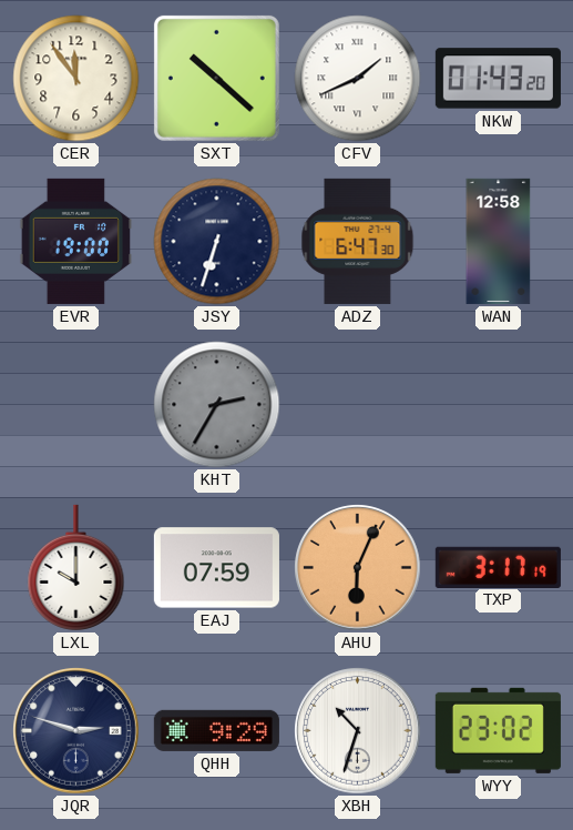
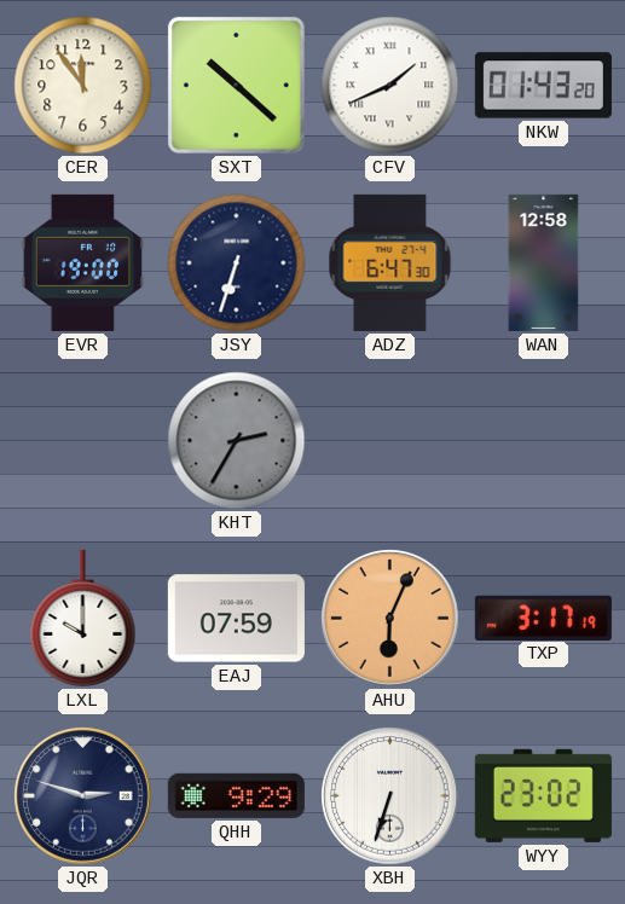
XBH: 10:33 -> 6:33
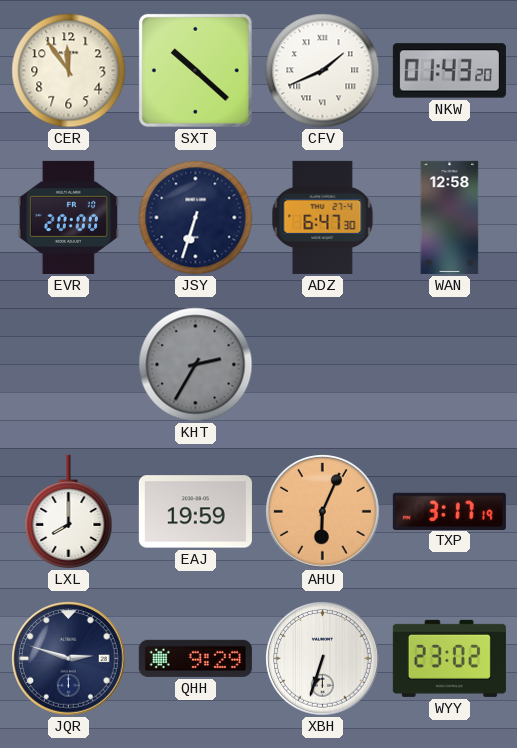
EVR: 19:00 -> 20:00
LXL: 10:00 -> 8:00
EAJ: 07:59 -> 19:59
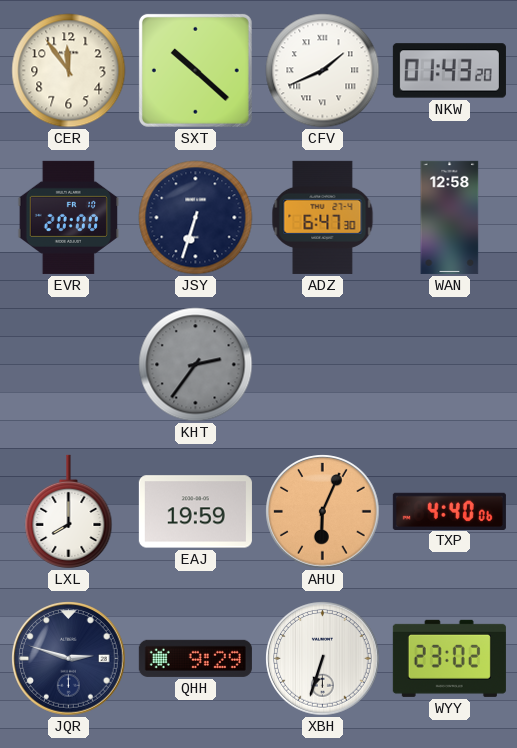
KHT: 2:35 -> 2:36
TXP: 3:17 -> 4:40
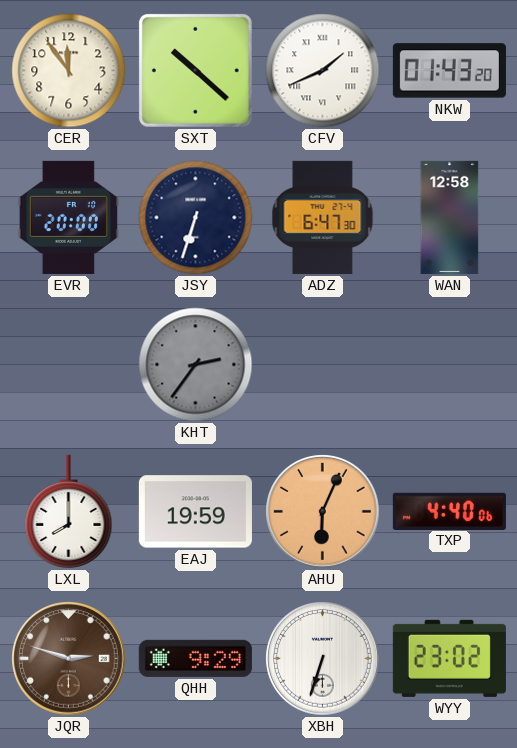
JQR dial: navy -> brown
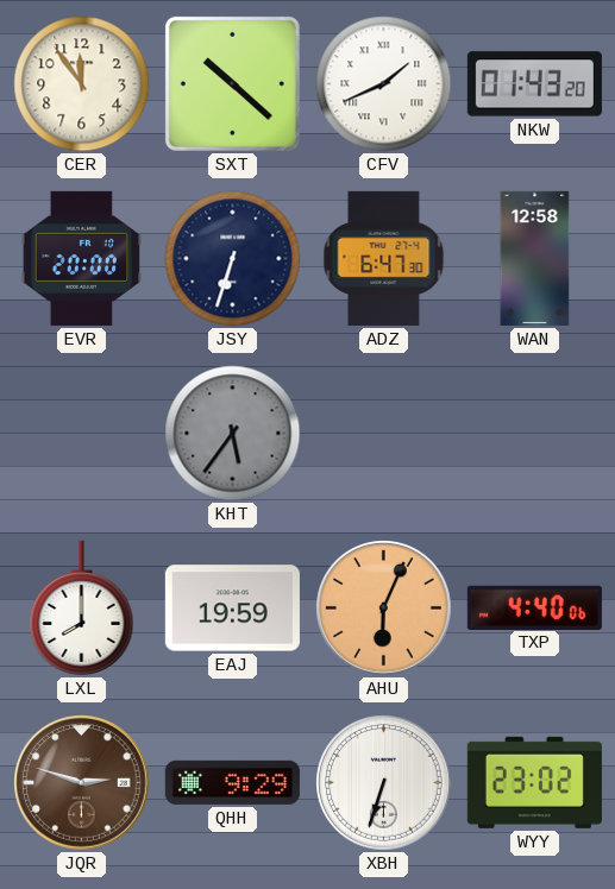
KHT: 2:36 -> 5:36
